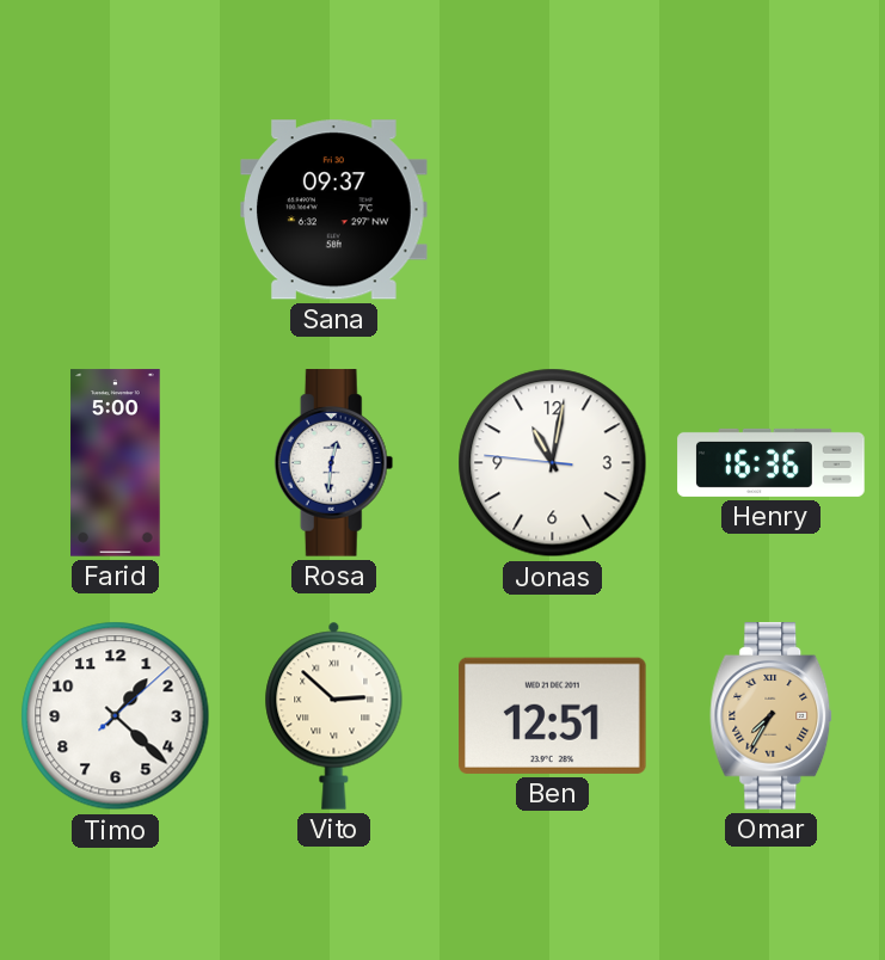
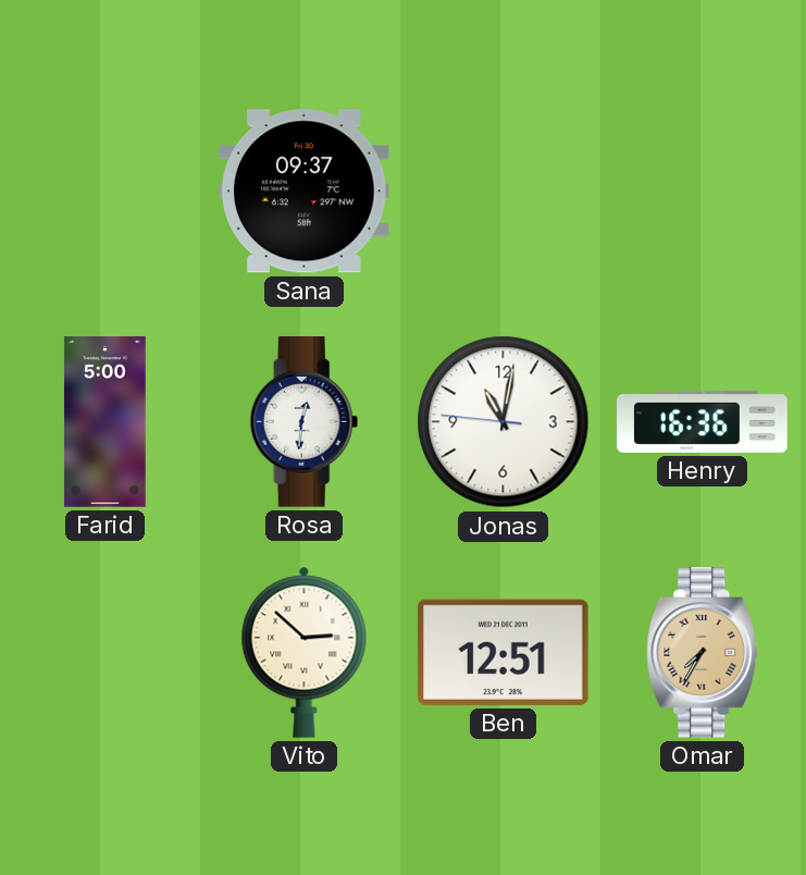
Timo: 1:22 -> none
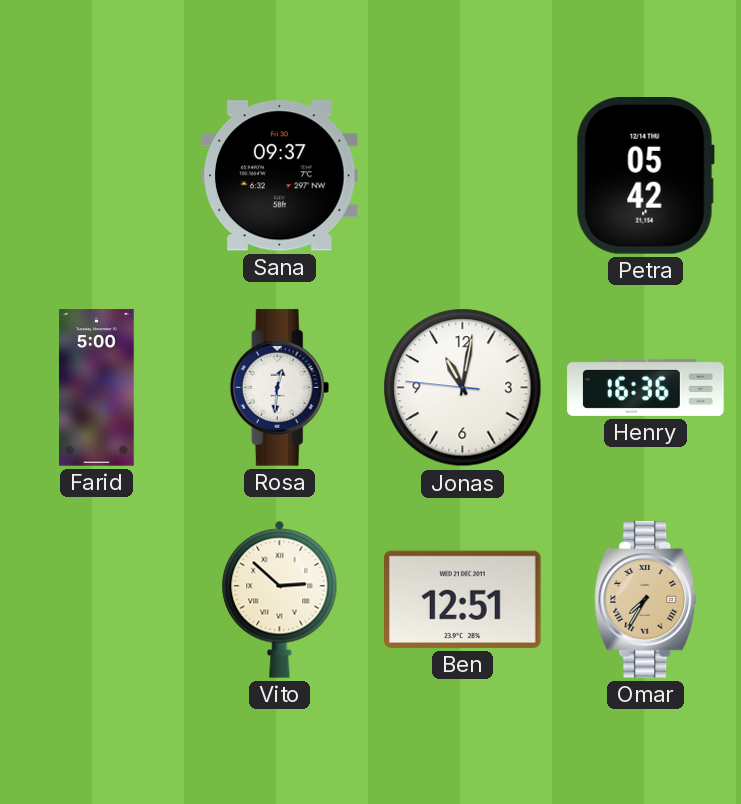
Petra: none -> 05:42
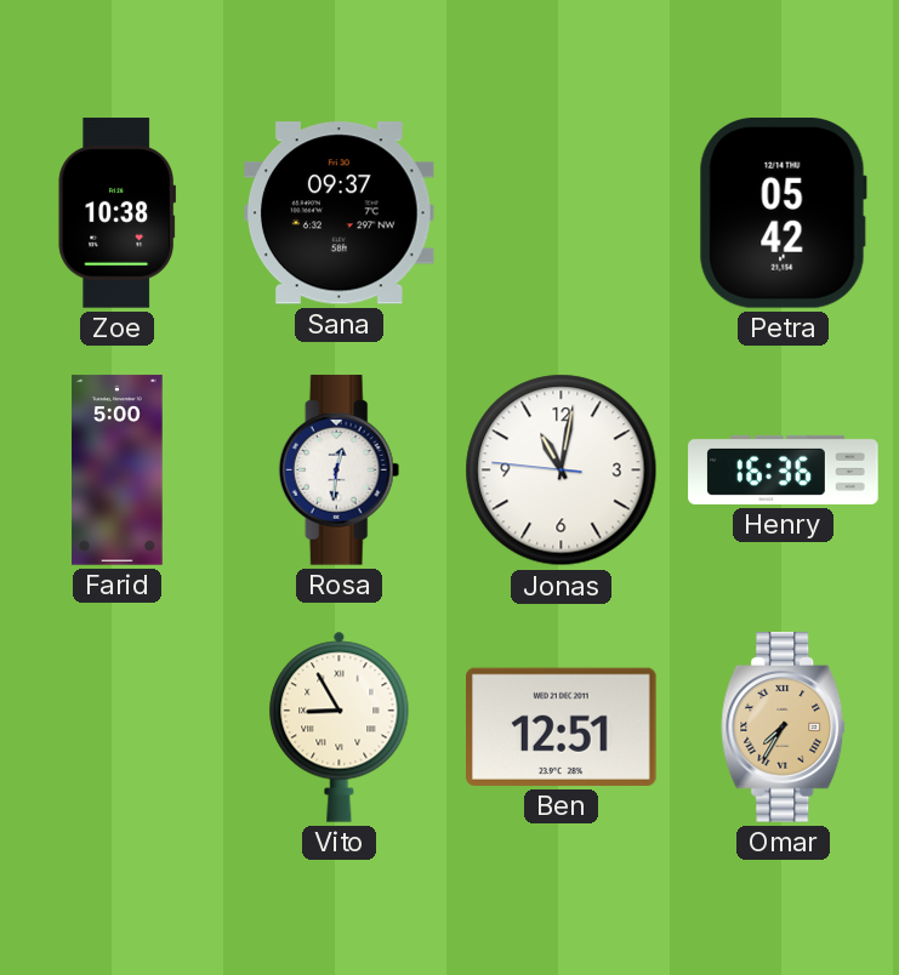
Zoe: none -> 10:38
Vito: 2:52 -> 8:55
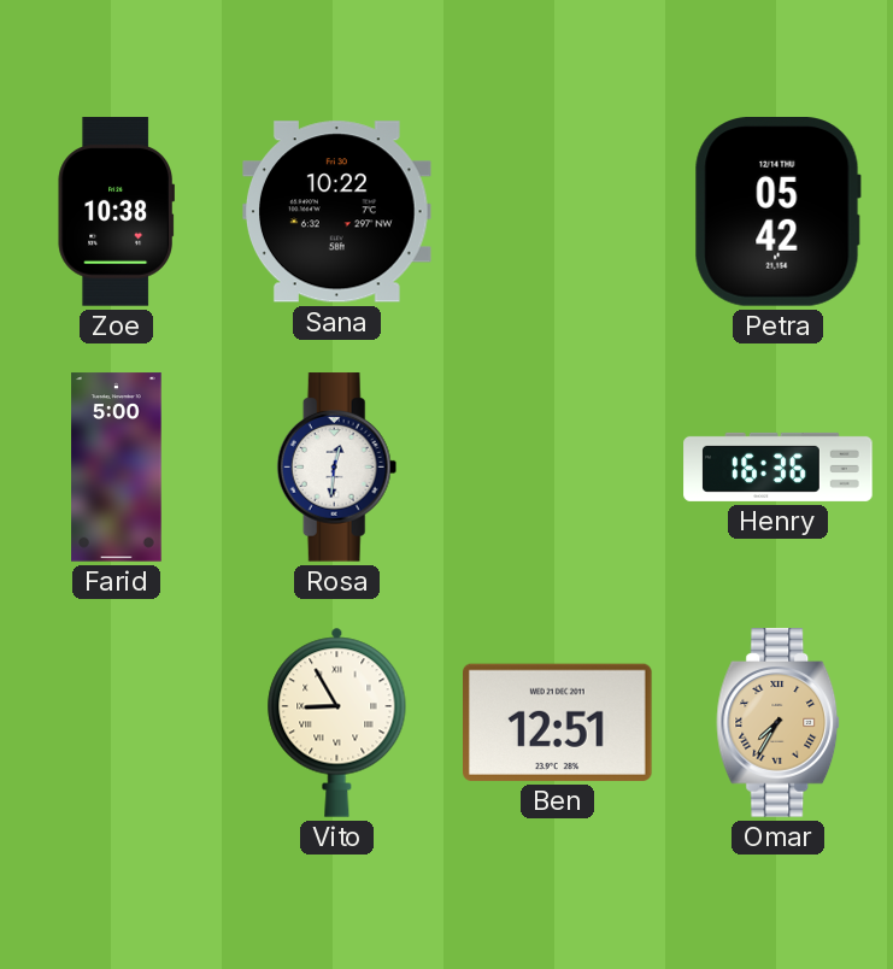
Sana: 09:37 -> 10:22
Jonas: 11:01 -> none
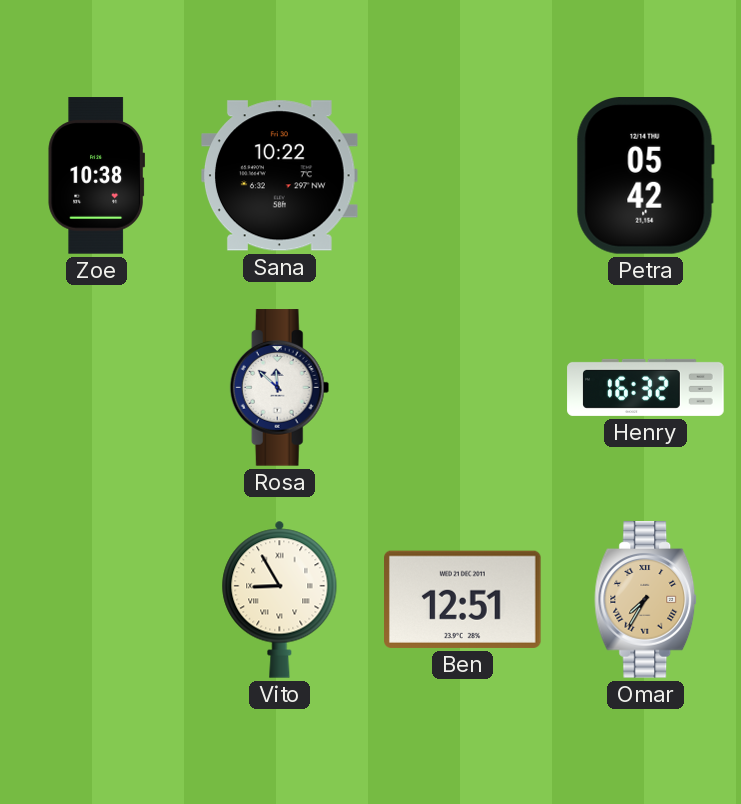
Farid: 5:00 -> none
Rosa: 12:31 -> 11:52
Henry: 16:36 -> 16:32
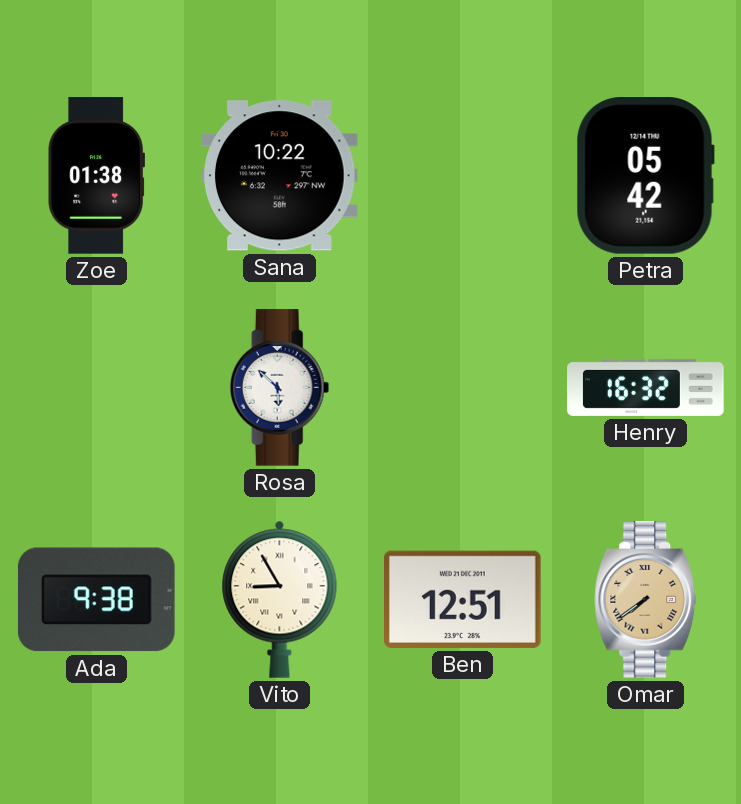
Zoe: 10:38 -> 01:38
Rosa: 11:52 -> 5:52
Ada: none -> 9:38
Omar: 7:35 -> 7:39
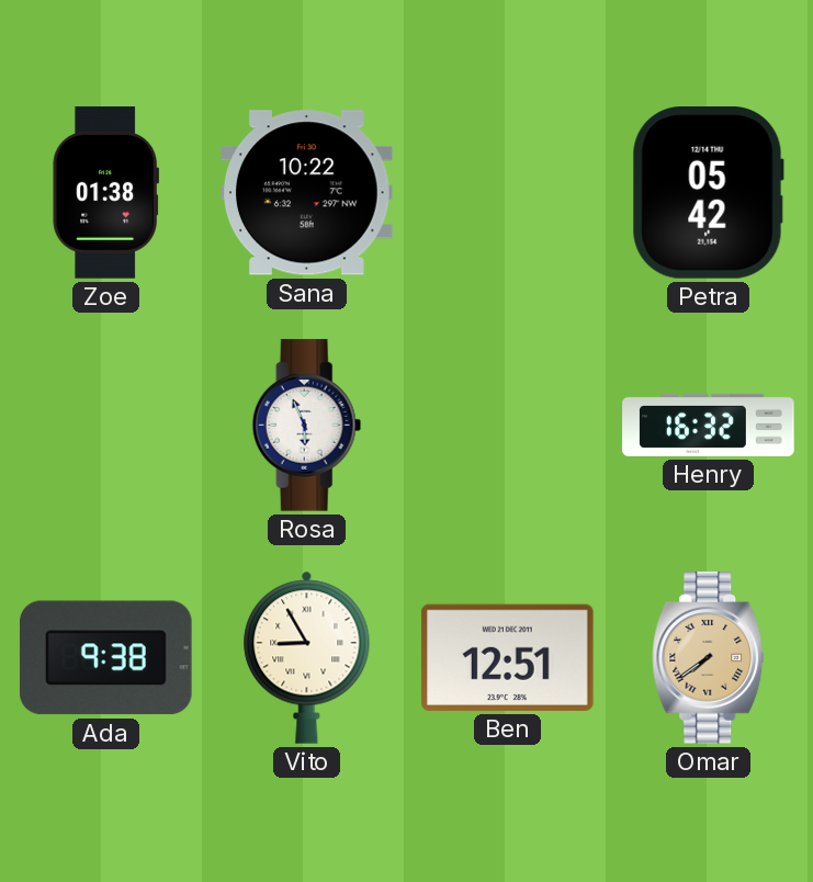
Rosa: 5:52 -> 5:56
